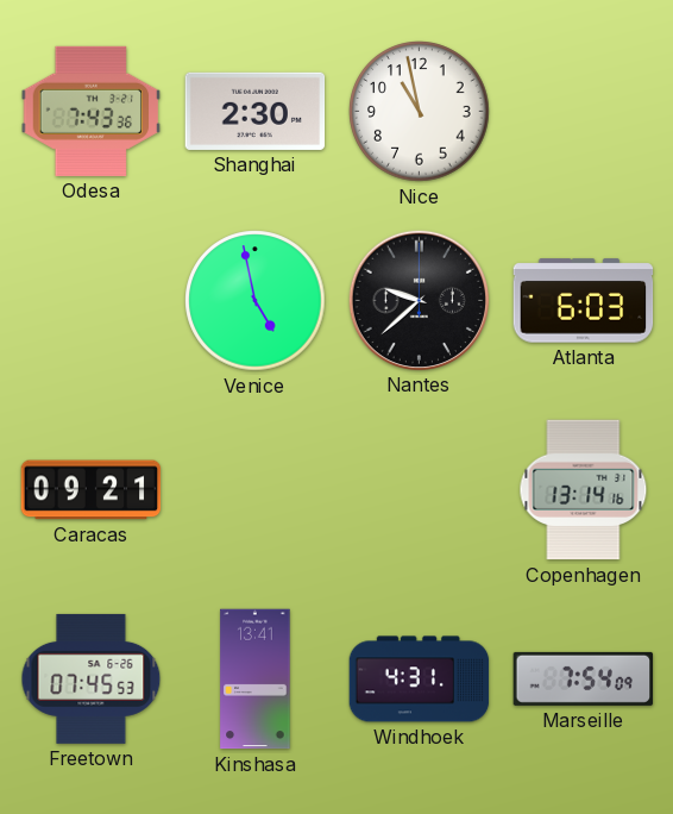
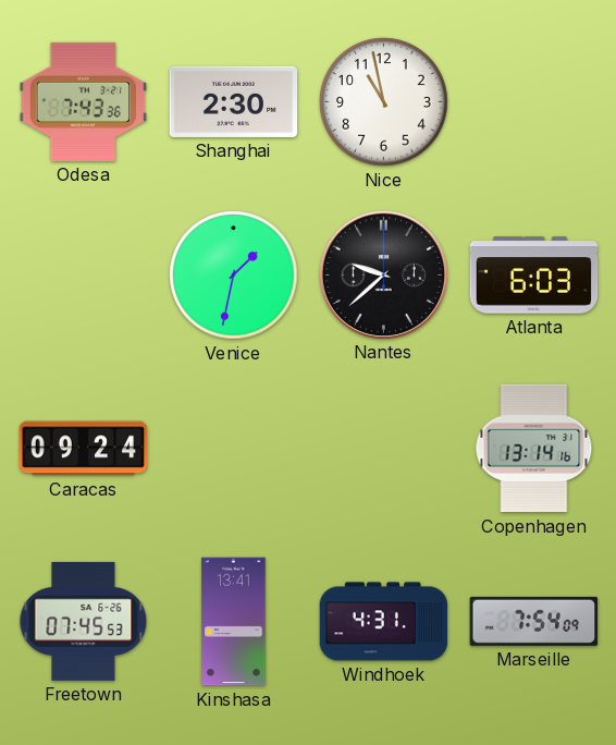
Venice: 4:58 -> 1:32
Caracas: 09:21 -> 09:24
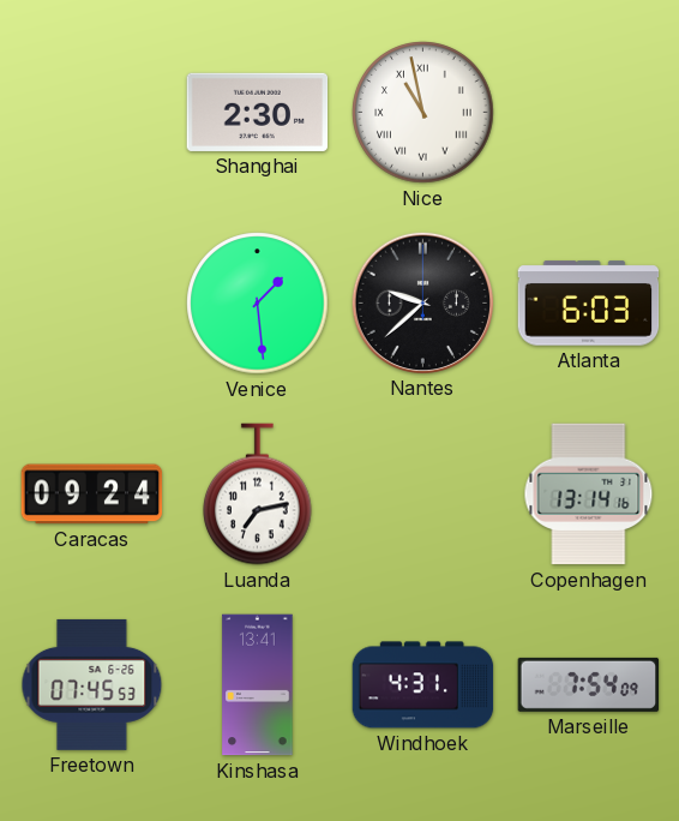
Odesa: 7:43 -> none
Nice numerals: Arabic -> Roman
Venice: 1:32 -> 1:29
Luanda: none -> 7:13
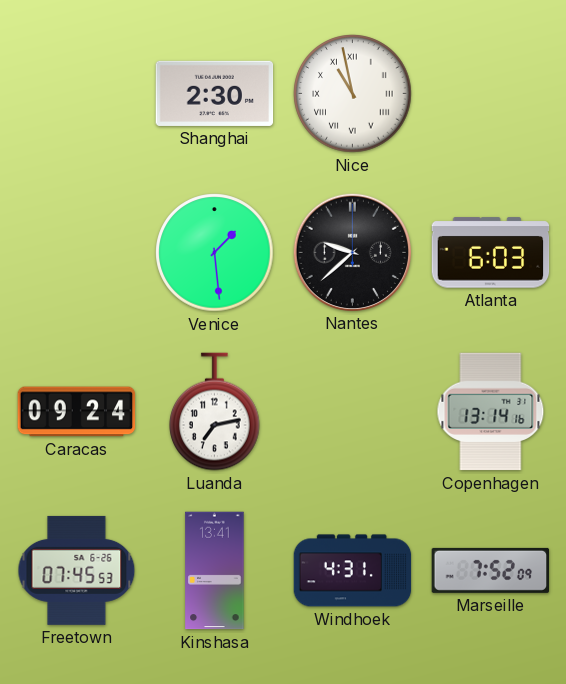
Marseille: 7:54 -> 7:52
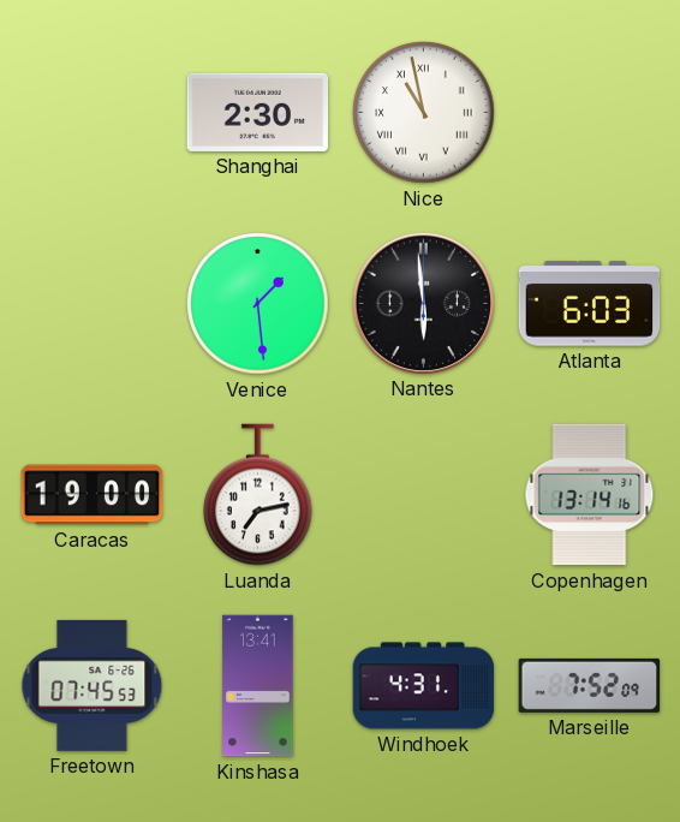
Nantes: 9:38 -> 5:59
Caracas: 09:24 -> 19:00
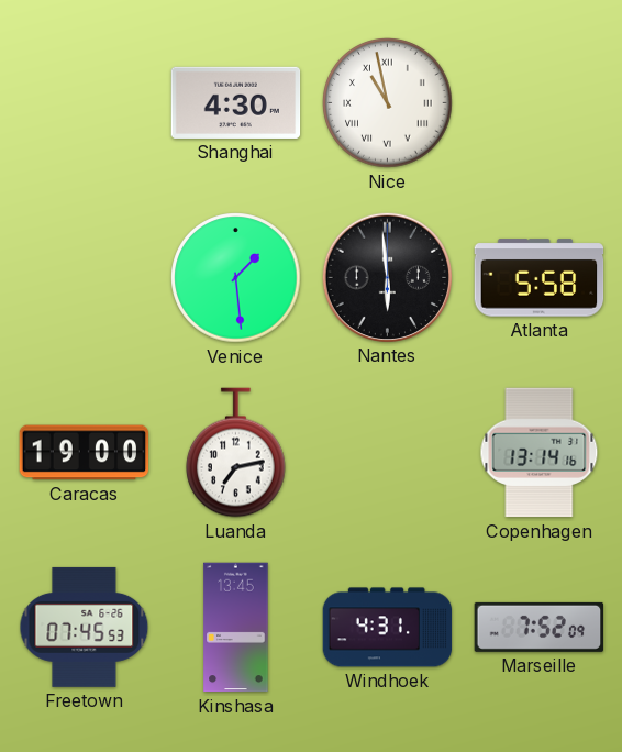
Shanghai: 2:30 -> 4:30
Atlanta: 6:03 -> 5:58
Kinshasa: 13:41 -> 13:45
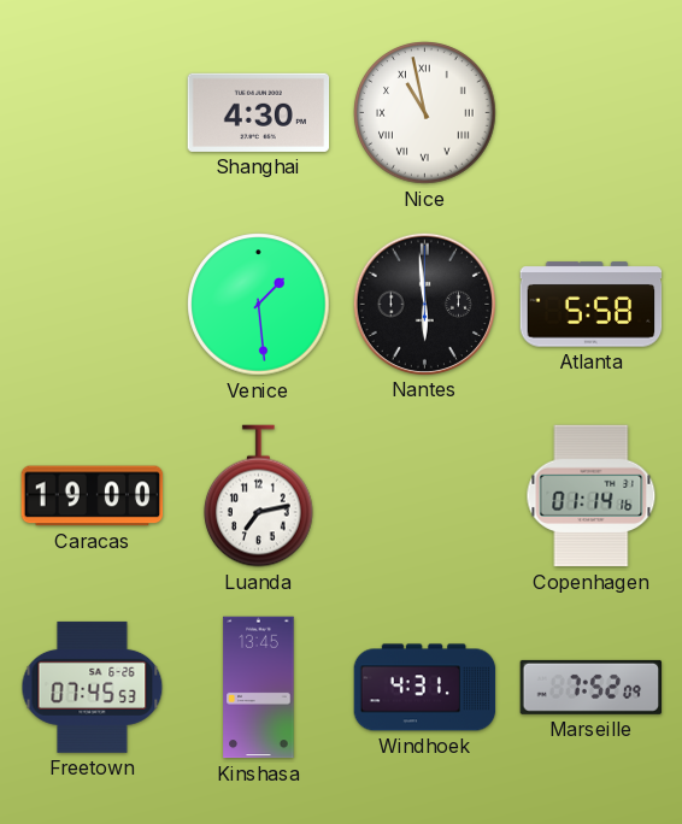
Copenhagen: 13:14 -> 01:14
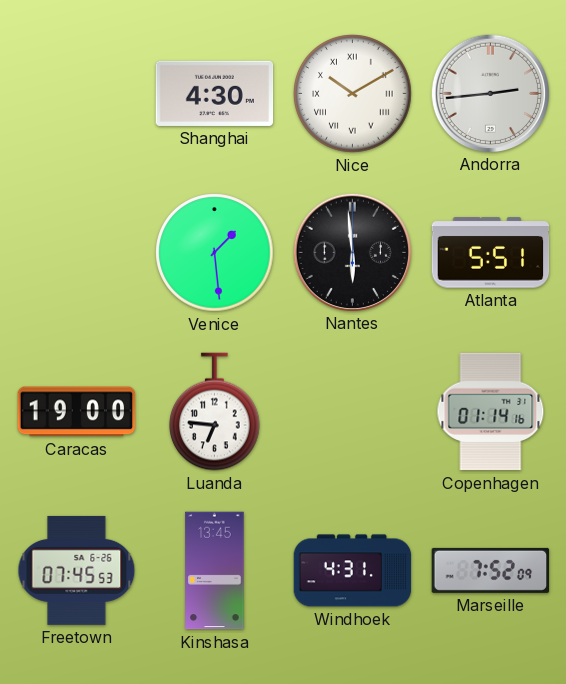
Nice: 10:58 -> 10:10
Andorra: none -> 2:44
Atlanta: 5:58 -> 5:51
Luanda: 7:13 -> 6:46
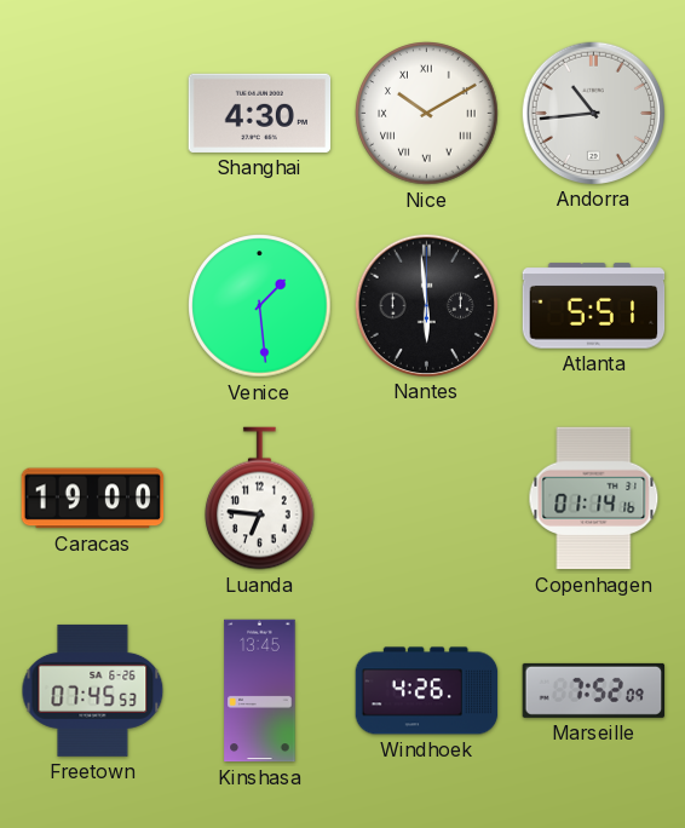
Andorra: 2:44 -> 10:44
Windhoek: 4:31 -> 4:26
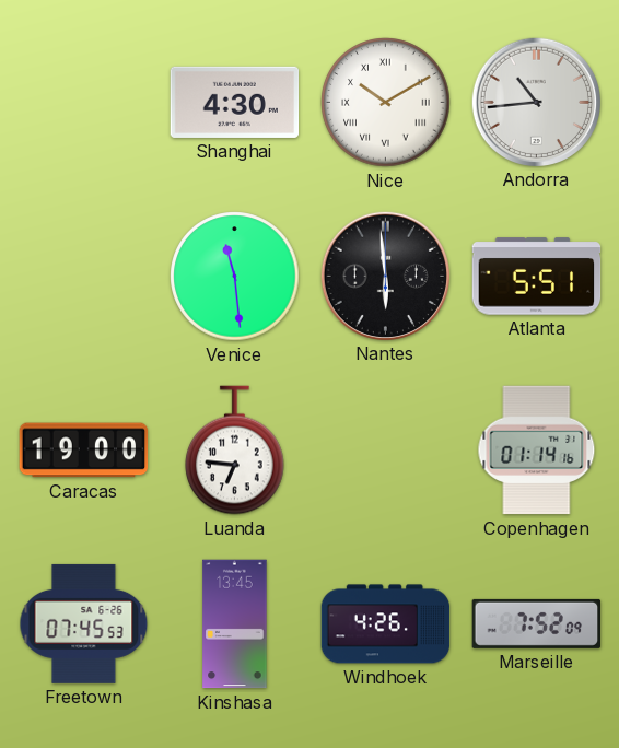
Venice: 1:29 -> 11:29
